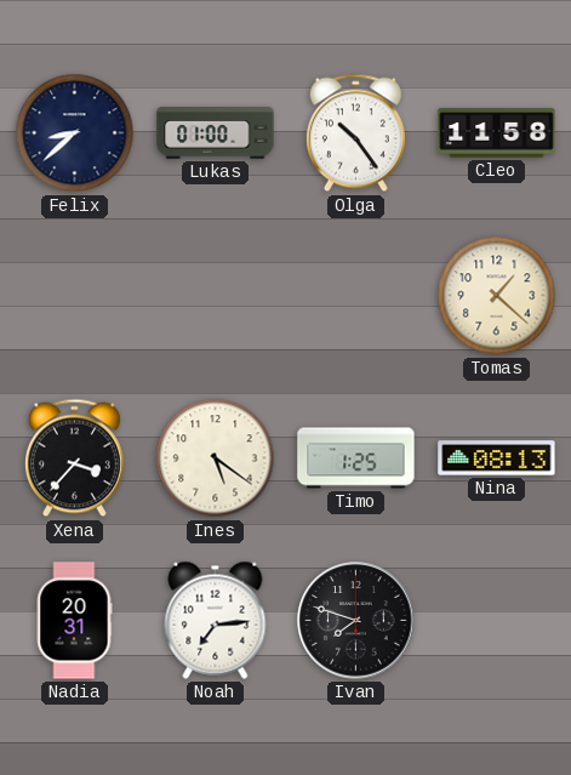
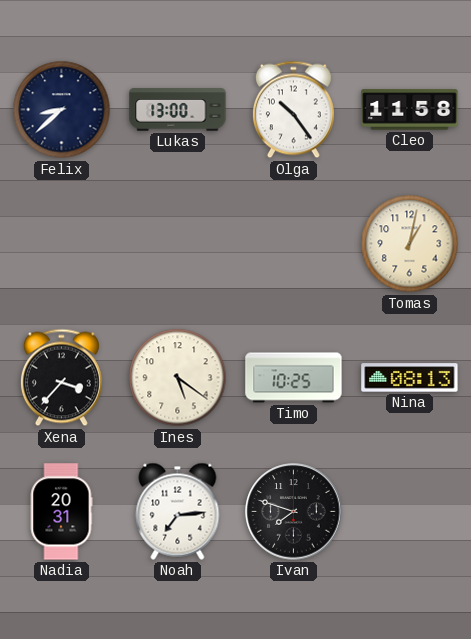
Lukas: 01:00 -> 13:00
Tomas: 1:22 -> 1:02
Timo: 1:25 -> 10:25
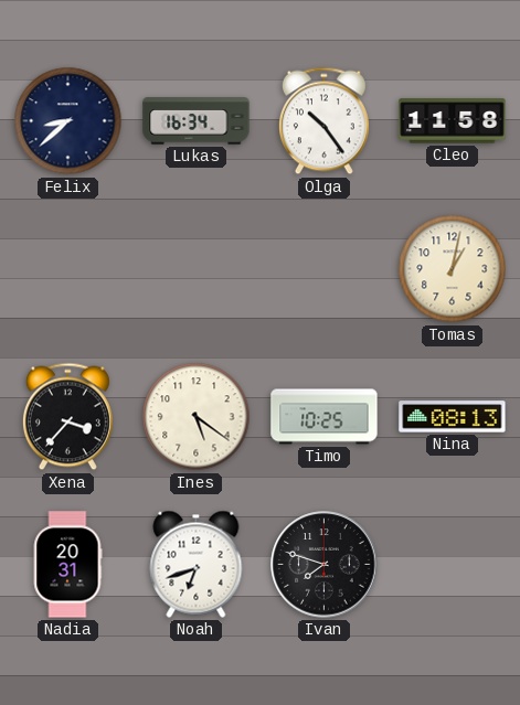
Lukas: 13:00 -> 16:34
Noah: 7:14 -> 6:42
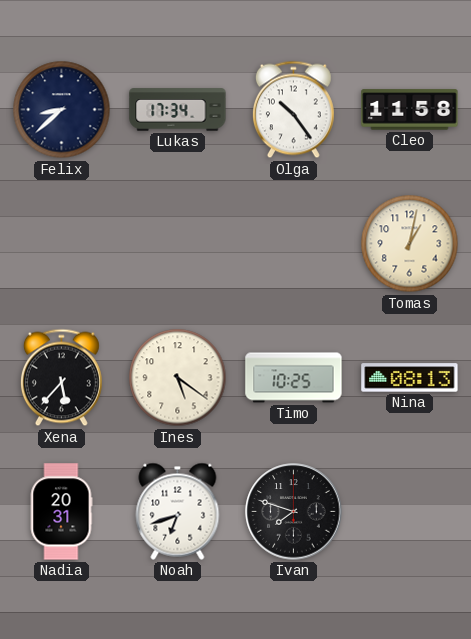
Lukas: 16:34 -> 17:34
Xena: 3:37 -> 5:37
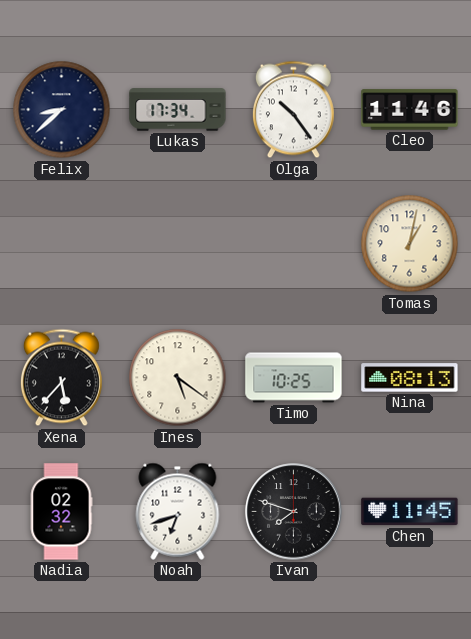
Cleo: 11:58 -> 11:46
Nadia: 20:31 -> 02:32
Chen: none -> 11:45
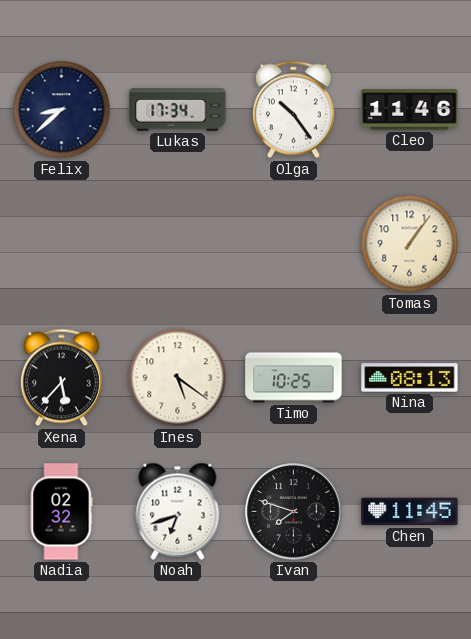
Tomas: 1:02 -> 1:06
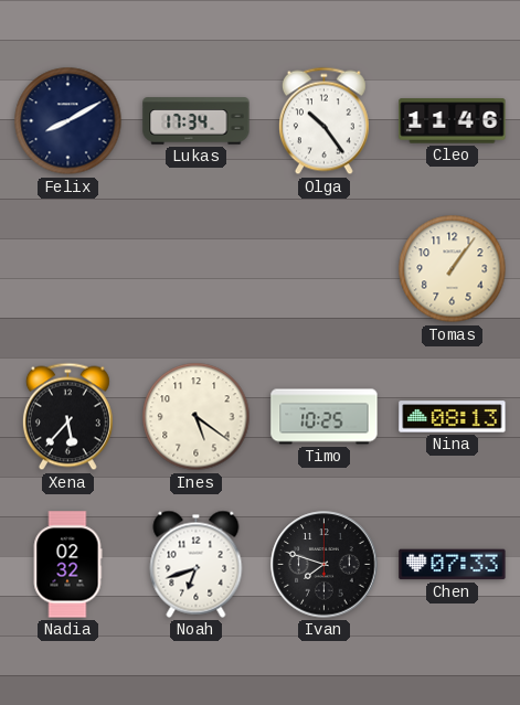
Felix: 8:38 -> 8:10
Chen: 11:45 -> 07:33
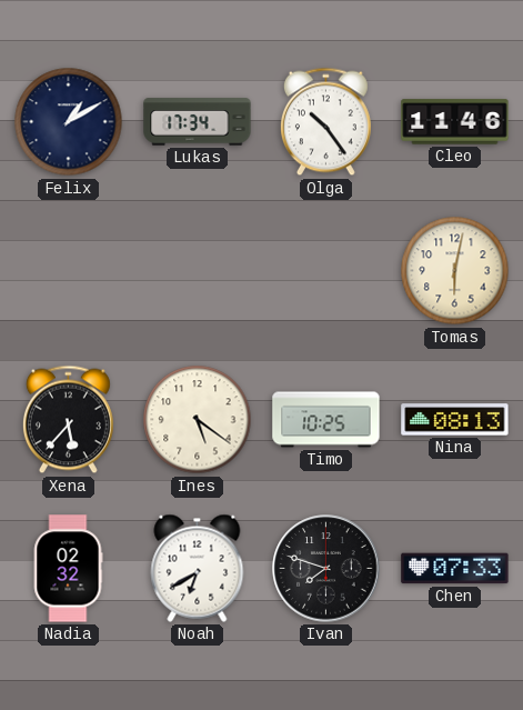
Felix: 8:10 -> 1:10
Tomas: 1:06 -> 6:02
Noah: 6:42 -> 6:40
